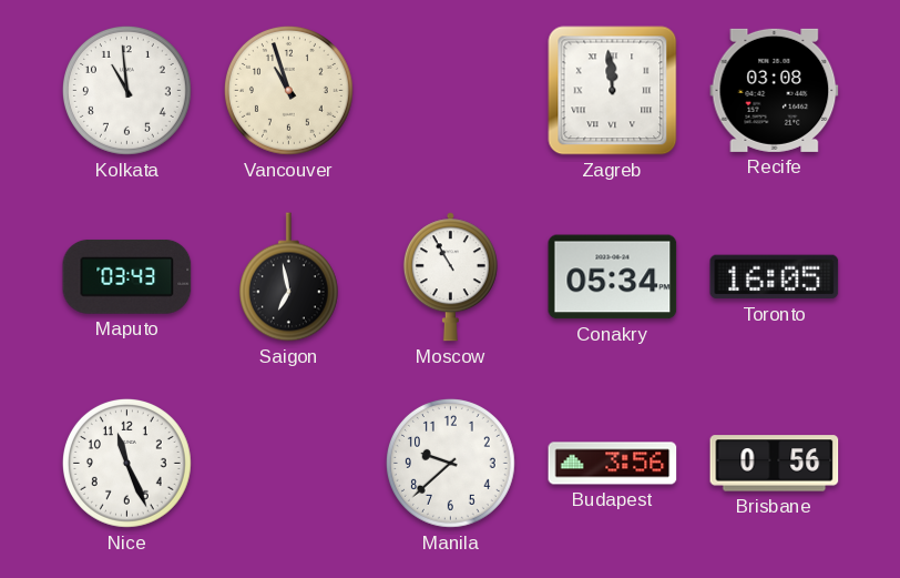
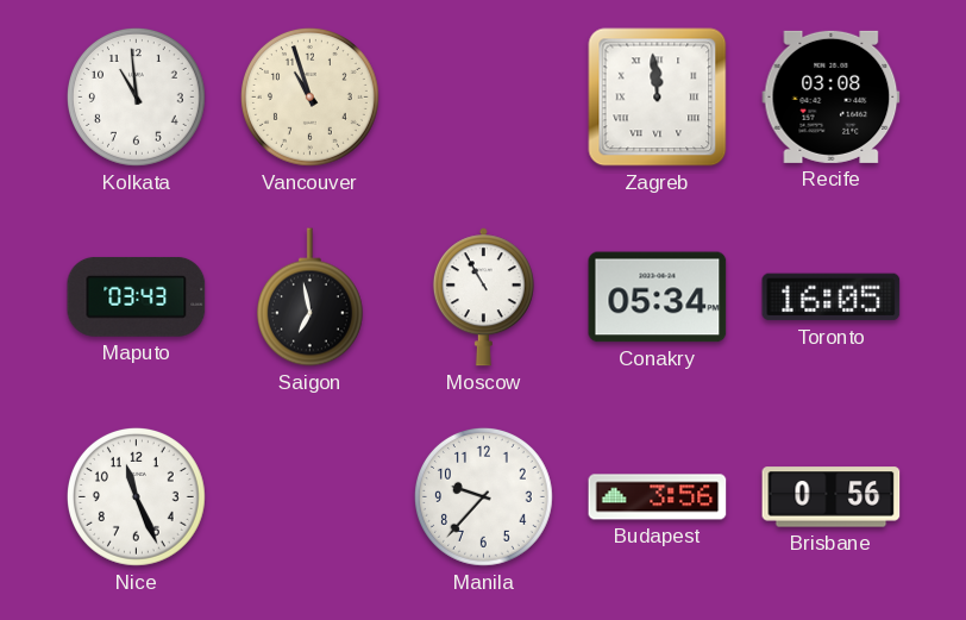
Manila: 9:38 -> 9:37
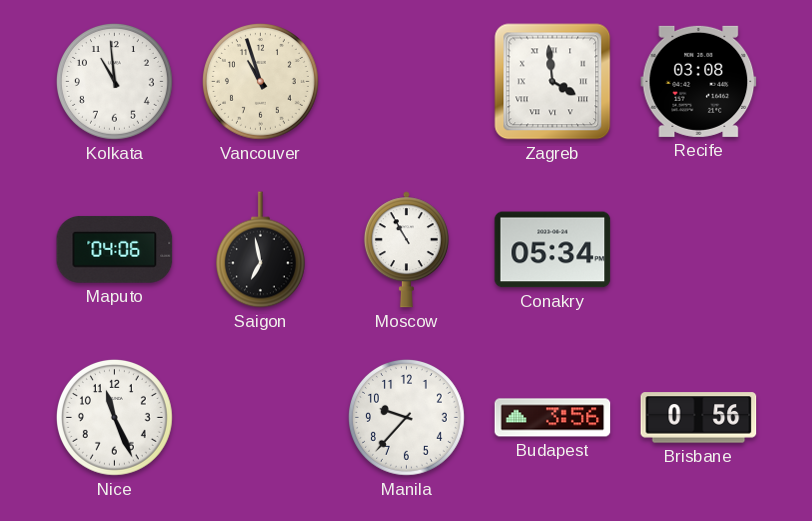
Zagreb: 11:59 -> 3:59
Maputo: 03:43 -> 04:06
Toronto: 16:05 -> none
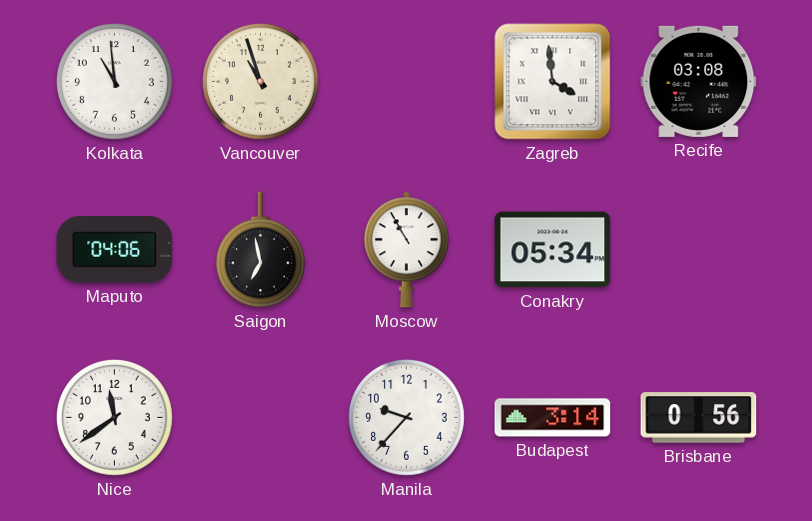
Nice: 11:26 -> 11:39
Budapest: 3:56 -> 3:14
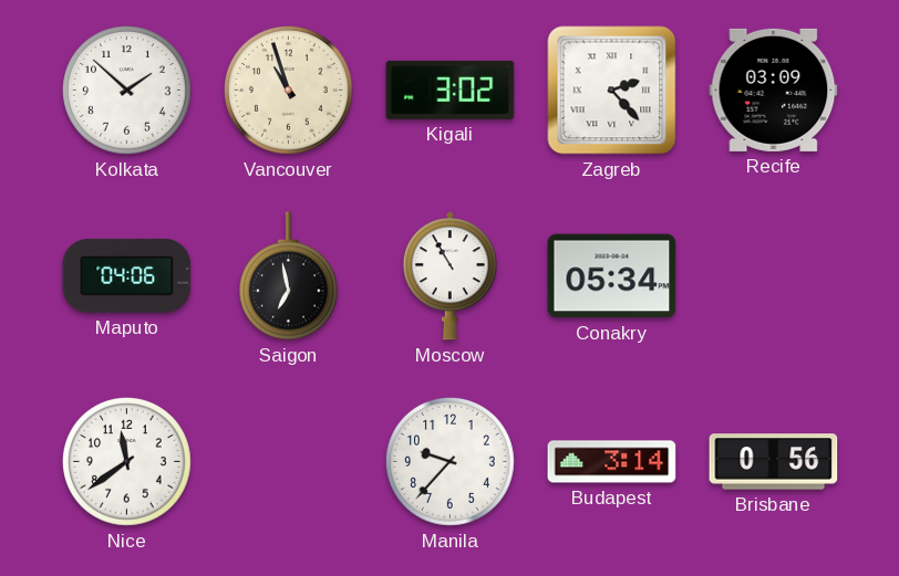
Kolkata: 10:59 -> 1:52
Kigali: none -> 3:02
Zagreb: 3:59 -> 2:23
Recife: 03:08 -> 03:09
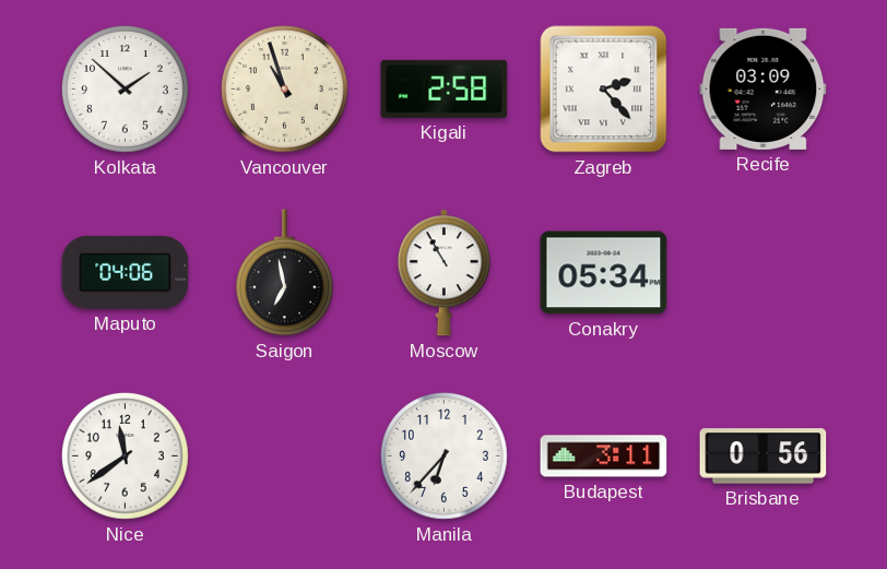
Kigali: 3:02 -> 2:58
Manila: 9:37 -> 6:37
Budapest: 3:14 -> 3:11
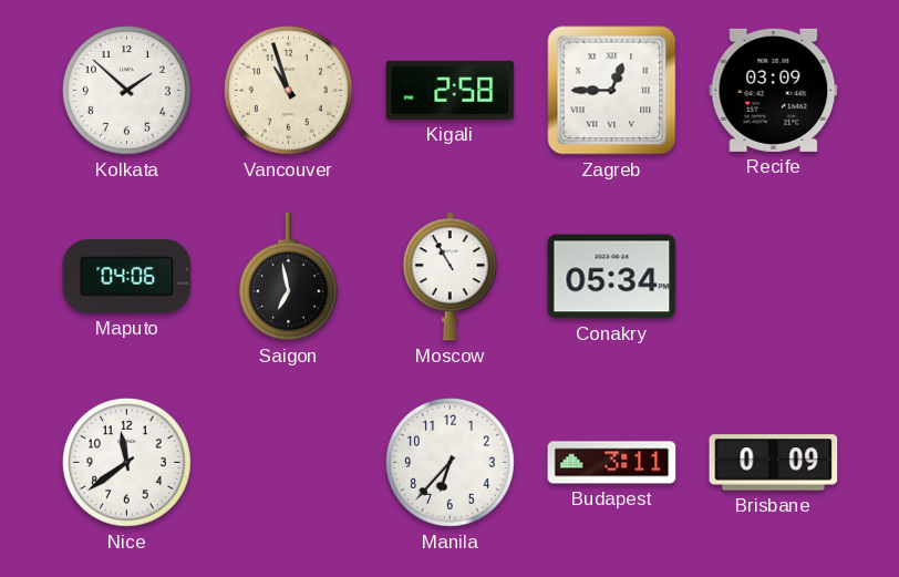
Zagreb: 2:23 -> 12:45
Brisbane: 0:56 -> 0:09
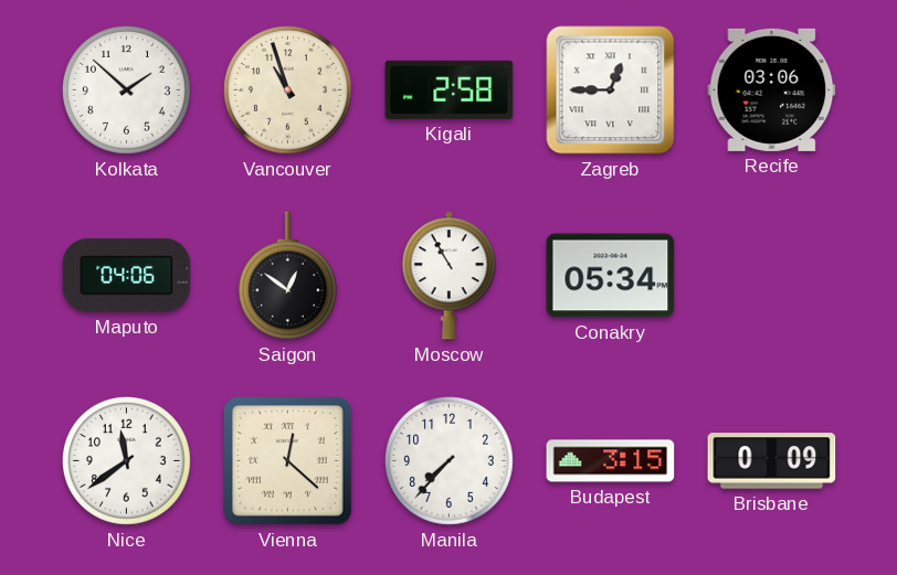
Recife: 03:09 -> 03:06
Saigon: 6:58 -> 12:51
Vienna: none -> 12:22
Manila: 6:37 -> 7:37
Budapest: 3:11 -> 3:15
